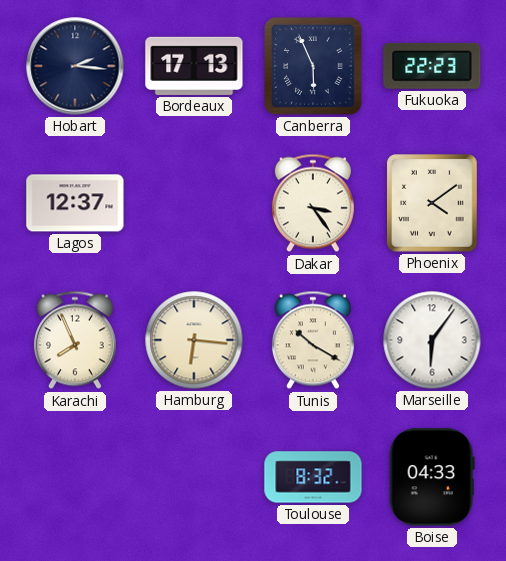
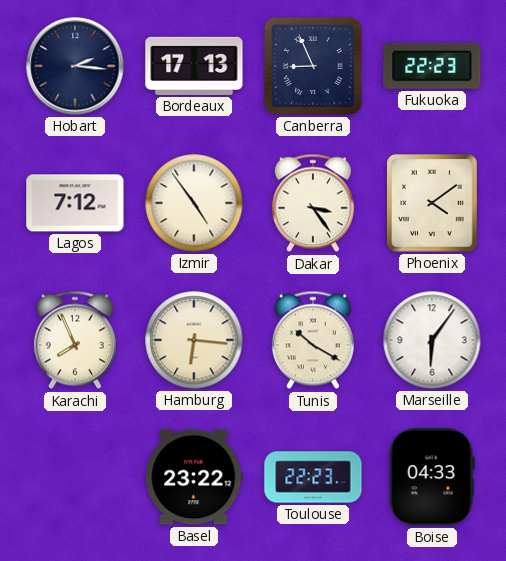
Canberra: 5:56 -> 8:56
Lagos: 12:37 -> 7:12
Izmir: none -> 4:54
Basel: none -> 23:22
Toulouse: 8:32 -> 22:23
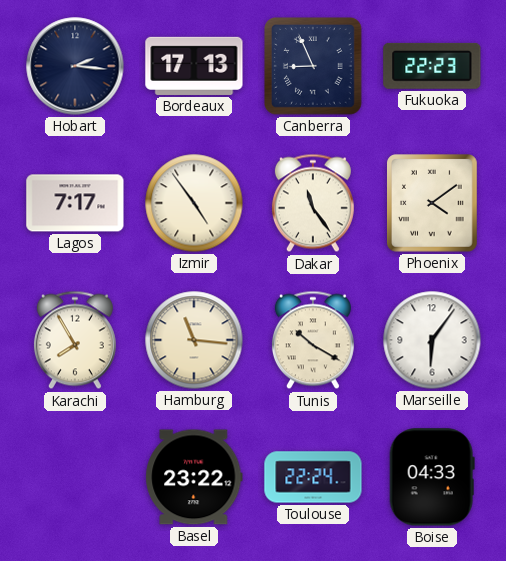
Lagos: 7:12 -> 7:17
Dakar: 3:24 -> 11:24
Karachi: 7:56 -> 7:55
Hamburg: 6:16 -> 11:16
Toulouse: 22:23 -> 22:24
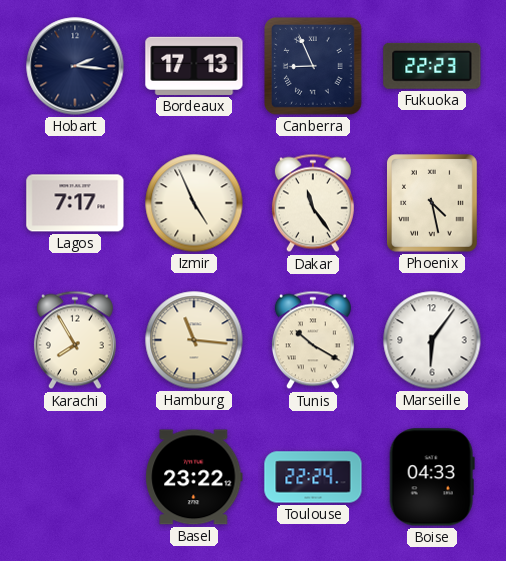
Izmir: 4:54 -> 4:56
Phoenix: 4:09 -> 4:28
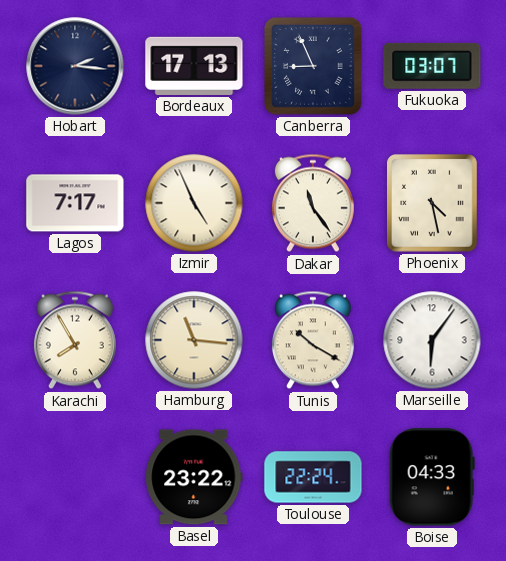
Fukuoka: 22:23 -> 03:07
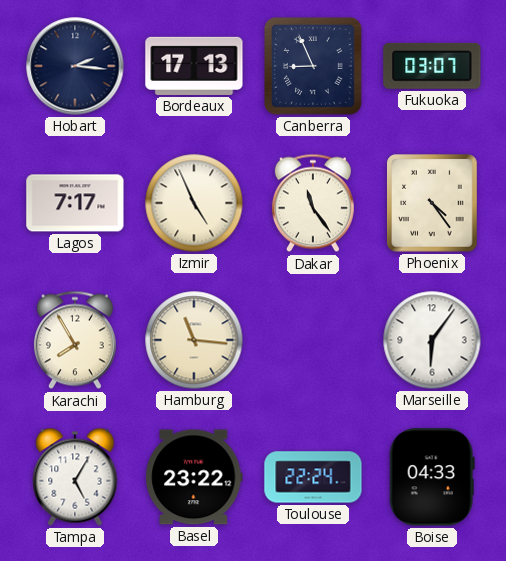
Phoenix: 4:28 -> 4:24
Tunis: 10:20 -> none
Tampa: none -> 5:05
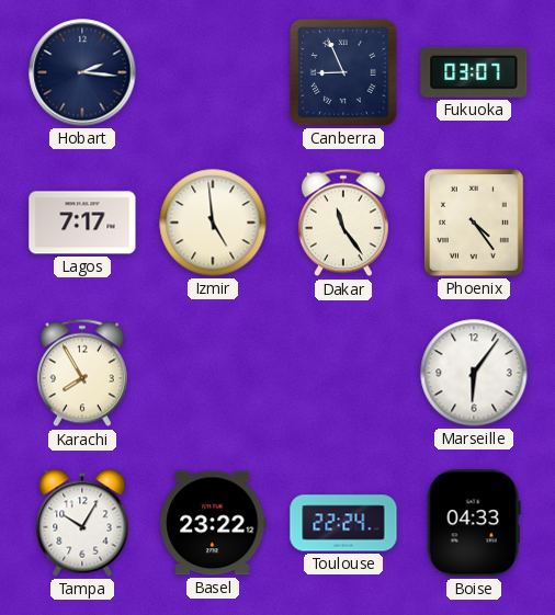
Bordeaux: 17:13 -> none
Izmir: 4:56 -> 4:59
Hamburg: 11:16 -> none
Tampa: 5:05 -> 10:05
